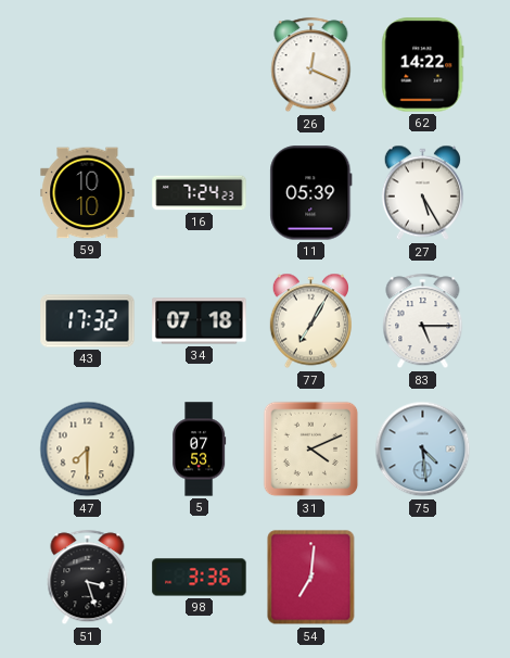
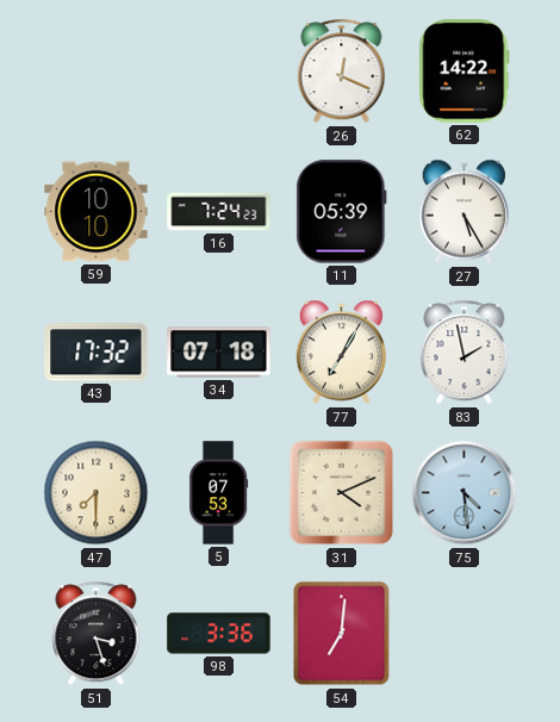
83: 5:15 -> 1:58
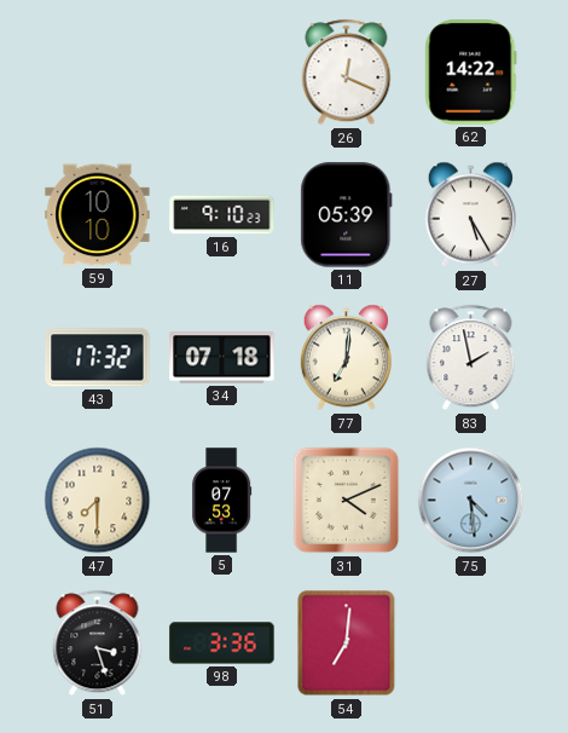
16: 7:24 -> 9:10
77: 7:05 -> 7:01
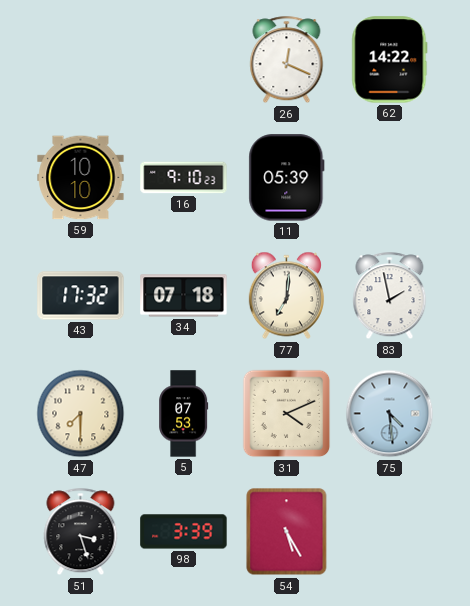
27: 5:25 -> none
98: 3:36 -> 3:39
54: 7:01 -> 5:25
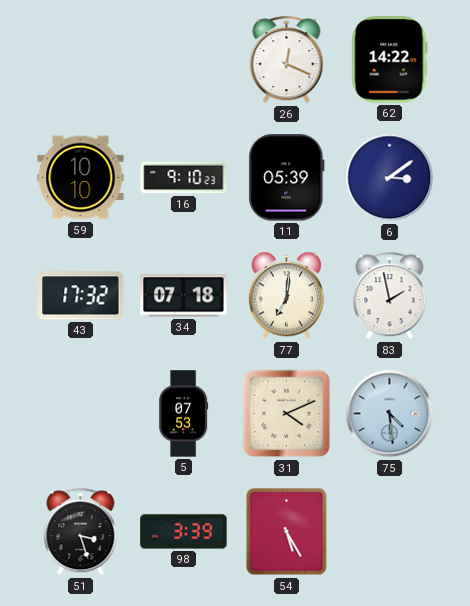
6: none -> 3:09
47: 7:30 -> none
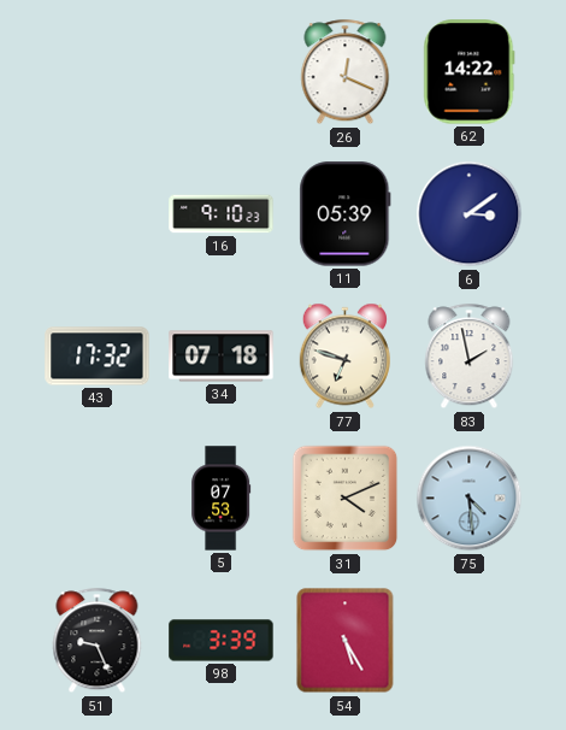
59: 10:10 -> none
77: 7:01 -> 6:48
51: 3:27 -> 9:26
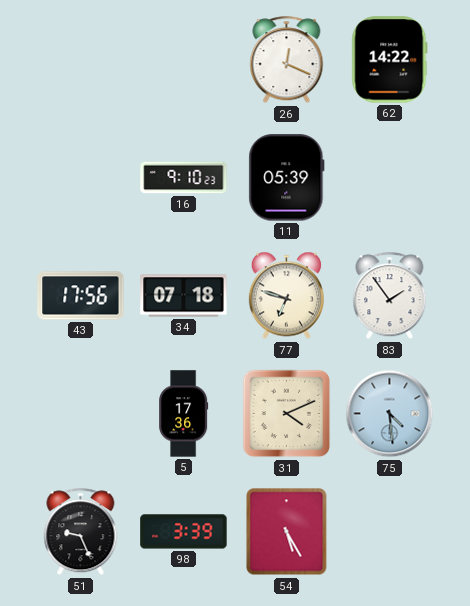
6: 3:09 -> none
43: 17:32 -> 17:56
83: 1:58 -> 1:54
5: 07:53 -> 17:36
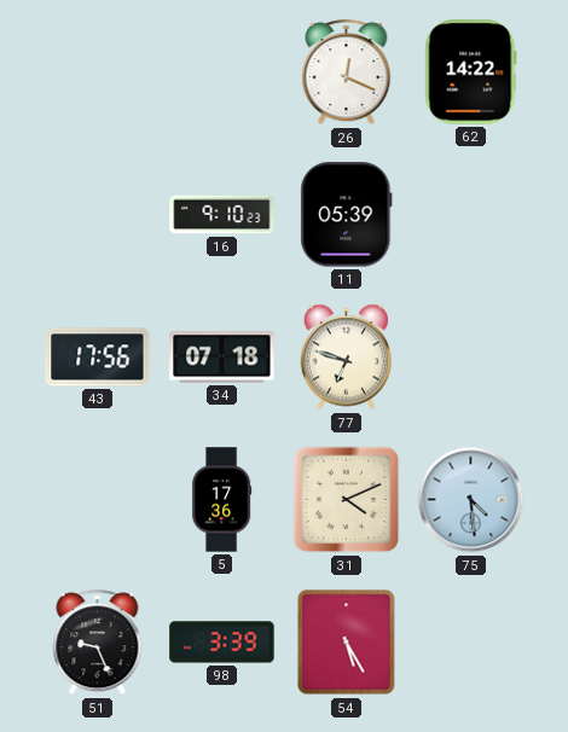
83: 1:54 -> none
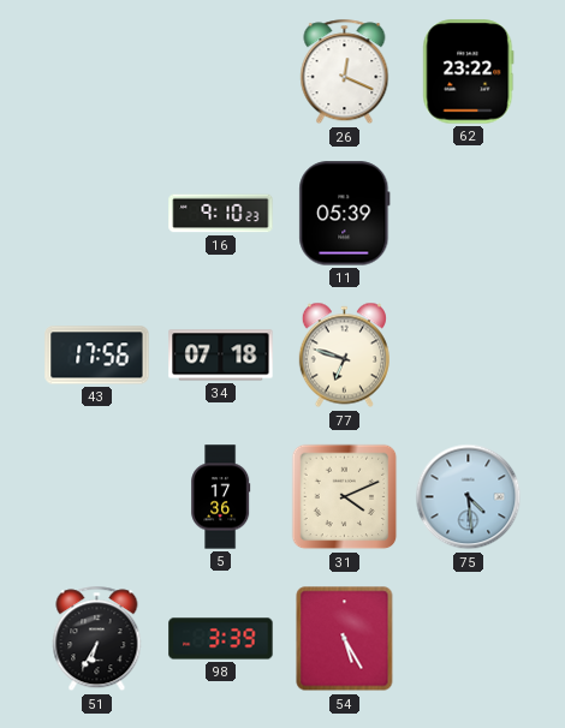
62: 14:22 -> 23:22
51: 9:26 -> 6:35
